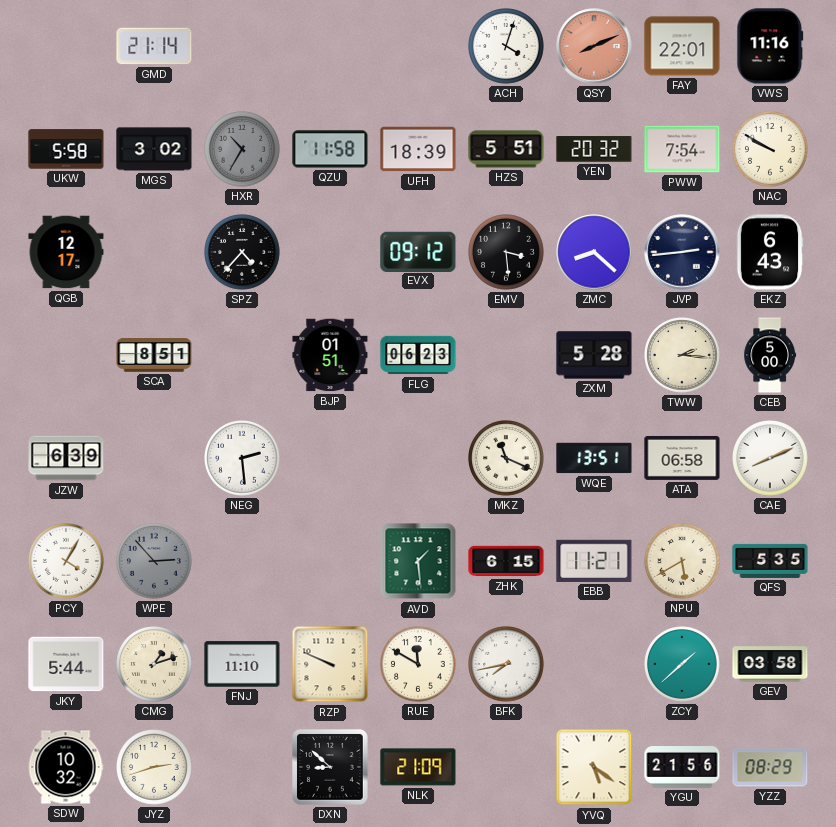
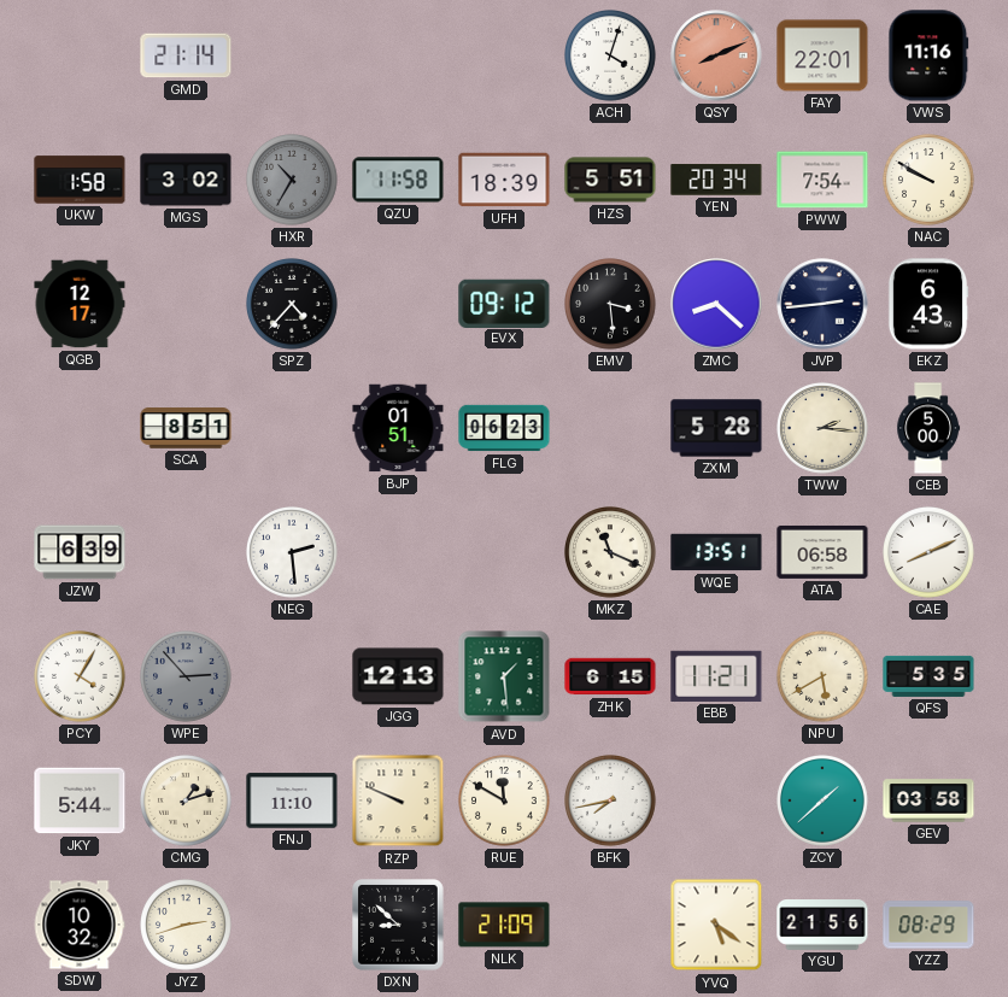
UKW: 5:58 -> 1:58
YEN: 20:32 -> 20:34
JGG: none -> 12:13
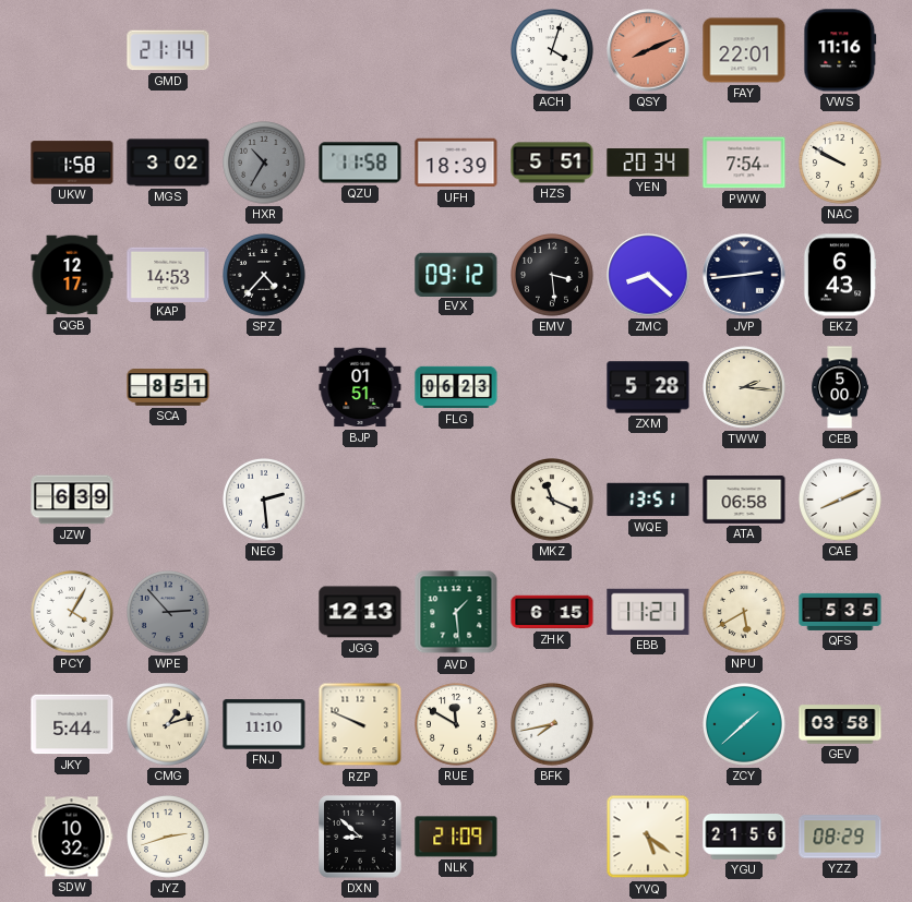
KAP: none -> 14:53
